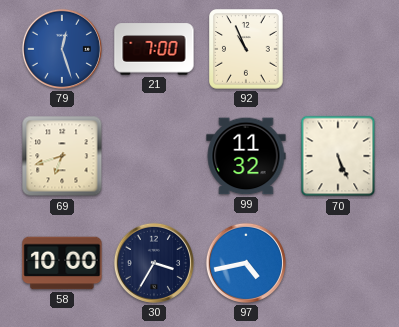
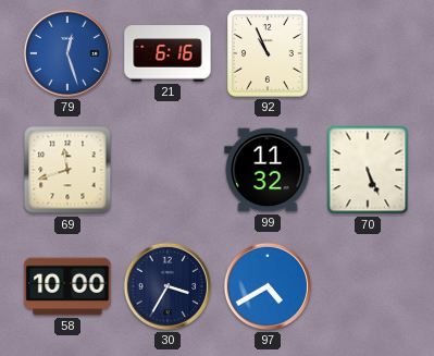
21: 7:00 -> 6:16
69: 6:42 -> 11:42
97: 4:43 -> 4:40
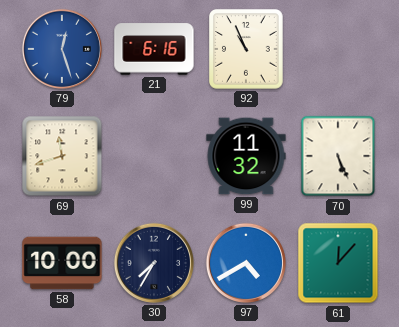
30: 3:35 -> 7:35
61: none -> 12:07
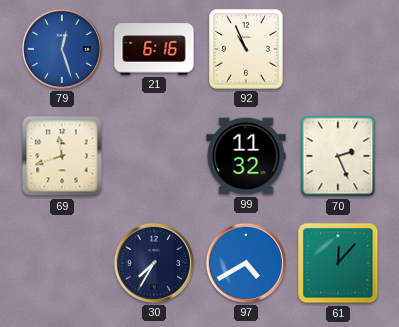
70: 5:26 -> 2:26
58: 10:00 -> none
